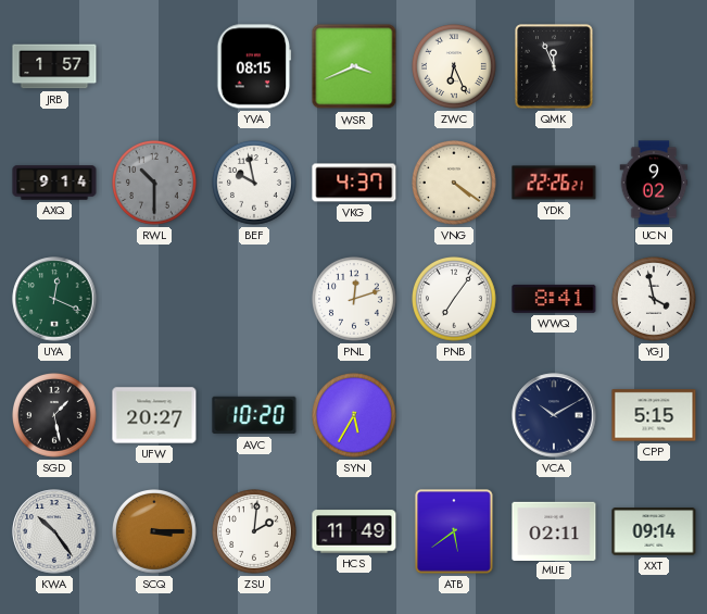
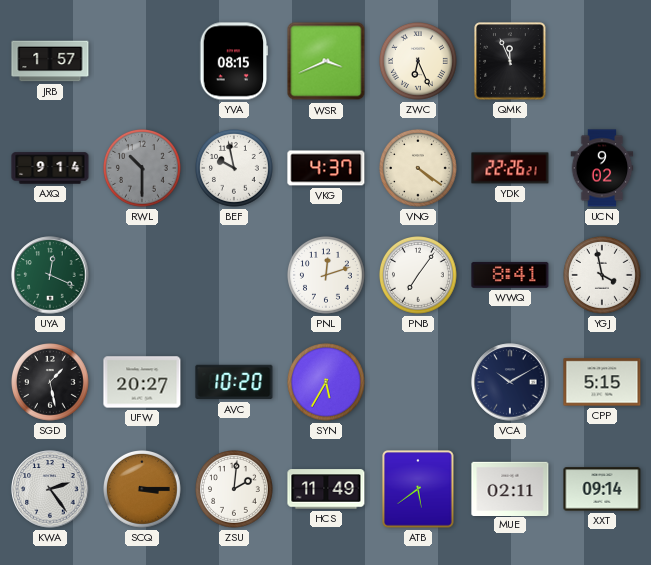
KWA: 10:24 -> 2:24
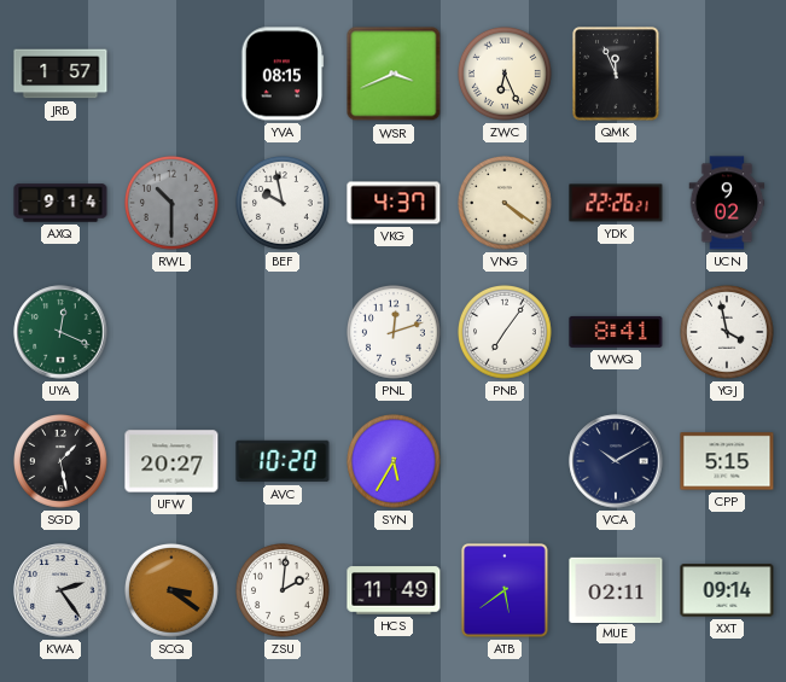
SCQ: 3:15 -> 3:21
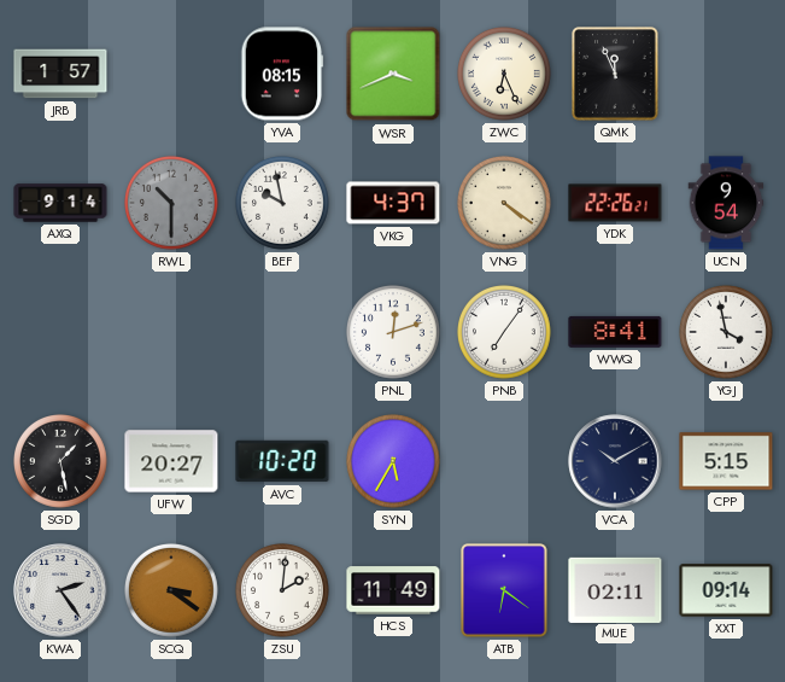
UCN: 9:02 -> 9:54
UYA: 12:19 -> none
ATB: 5:39 -> 6:21
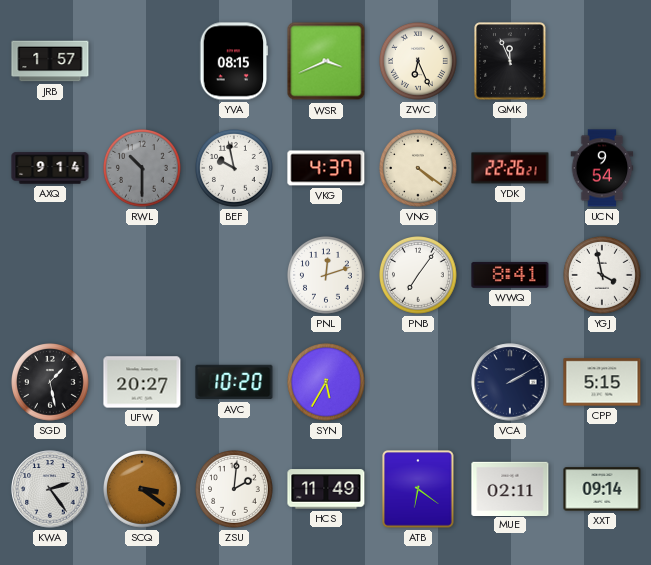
VCA: 10:10 -> 2:10
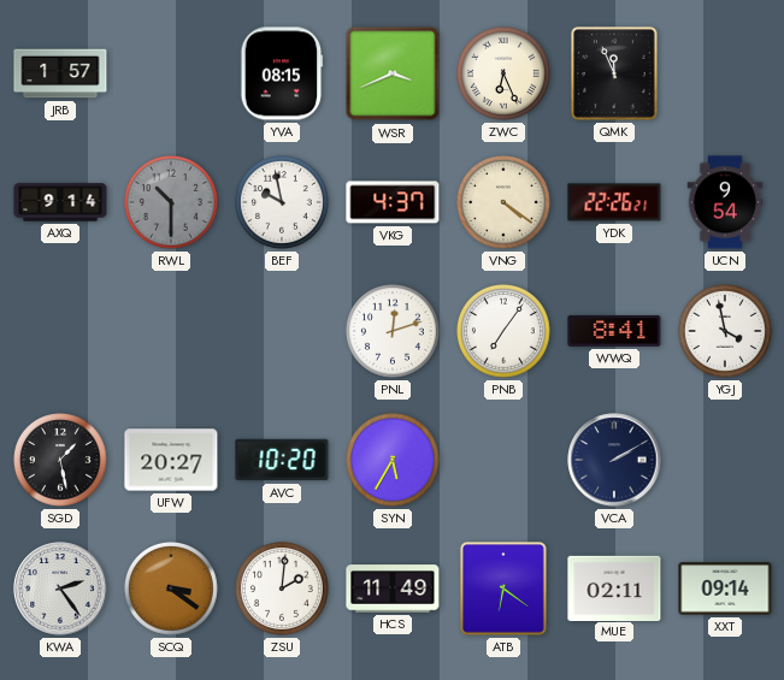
CPP: 5:15 -> none
